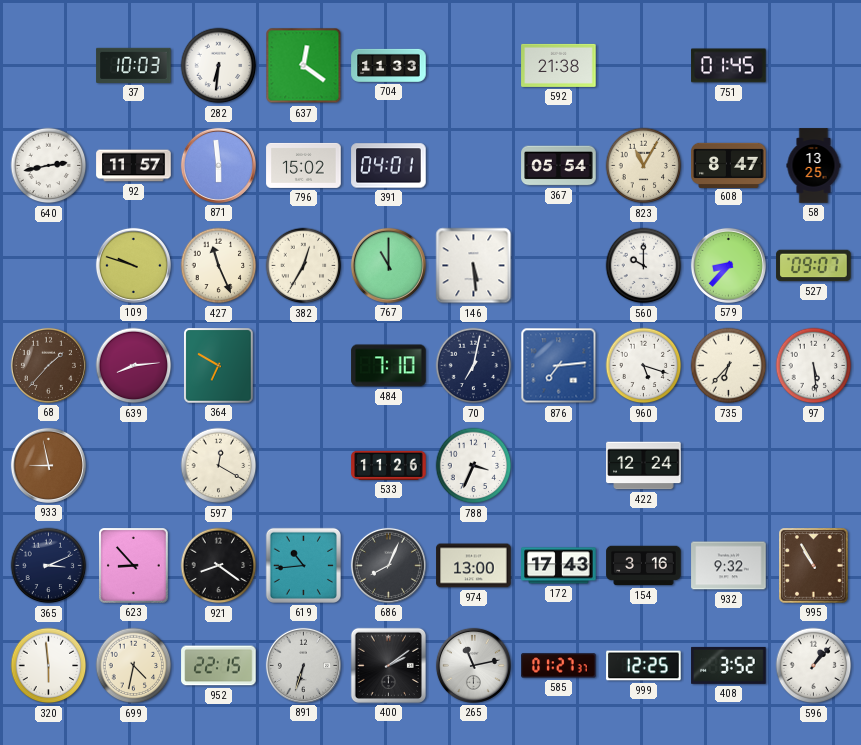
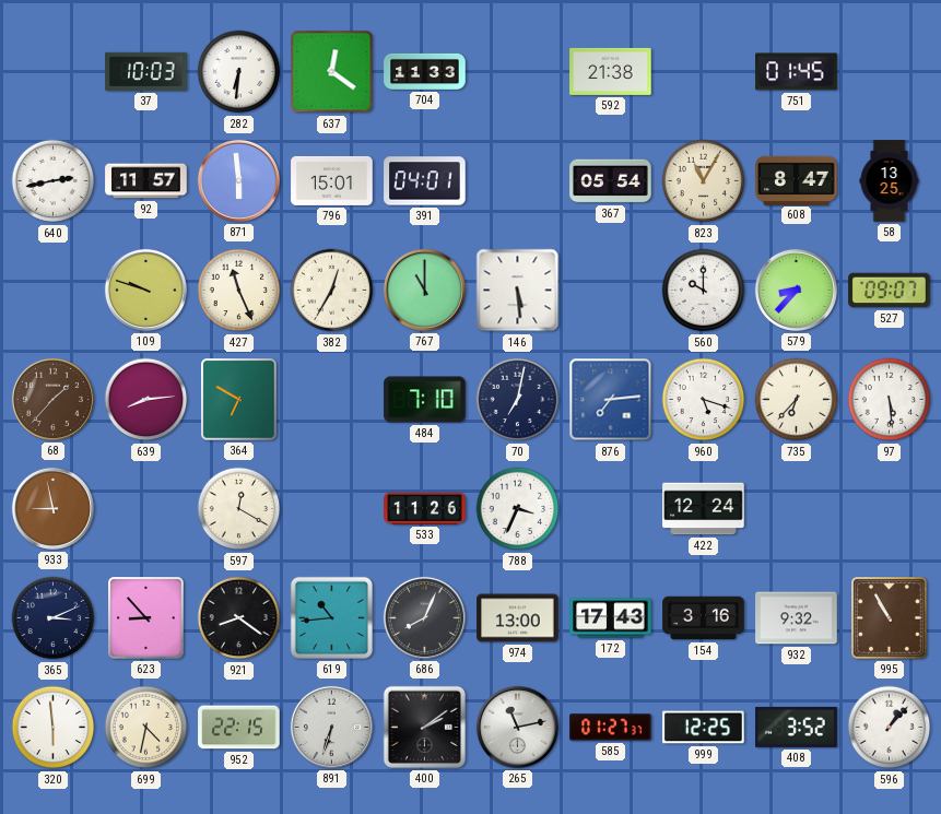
796: 15:02 -> 15:01
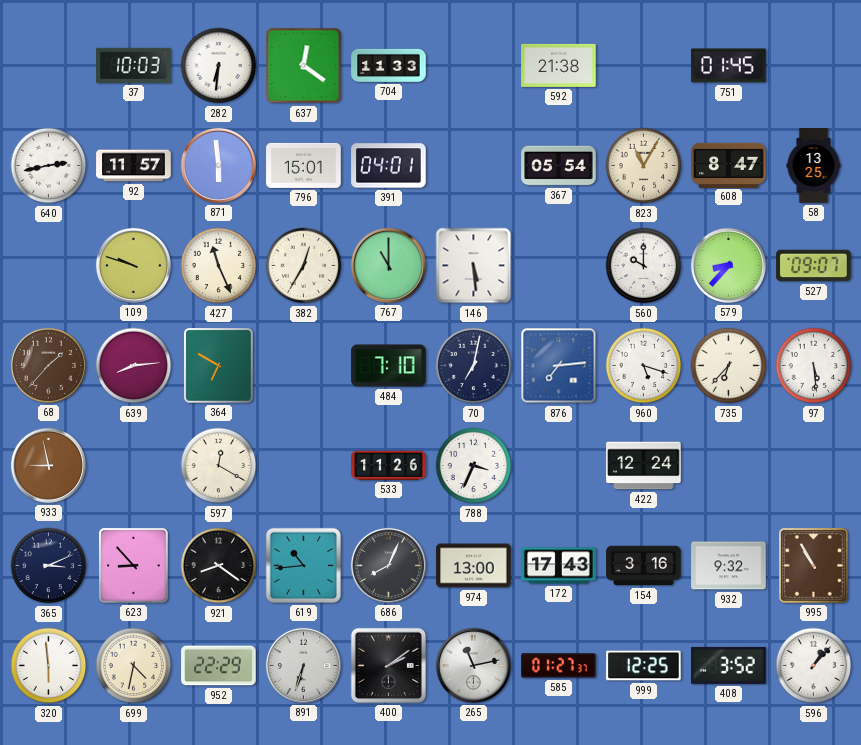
952: 22:15 -> 22:29
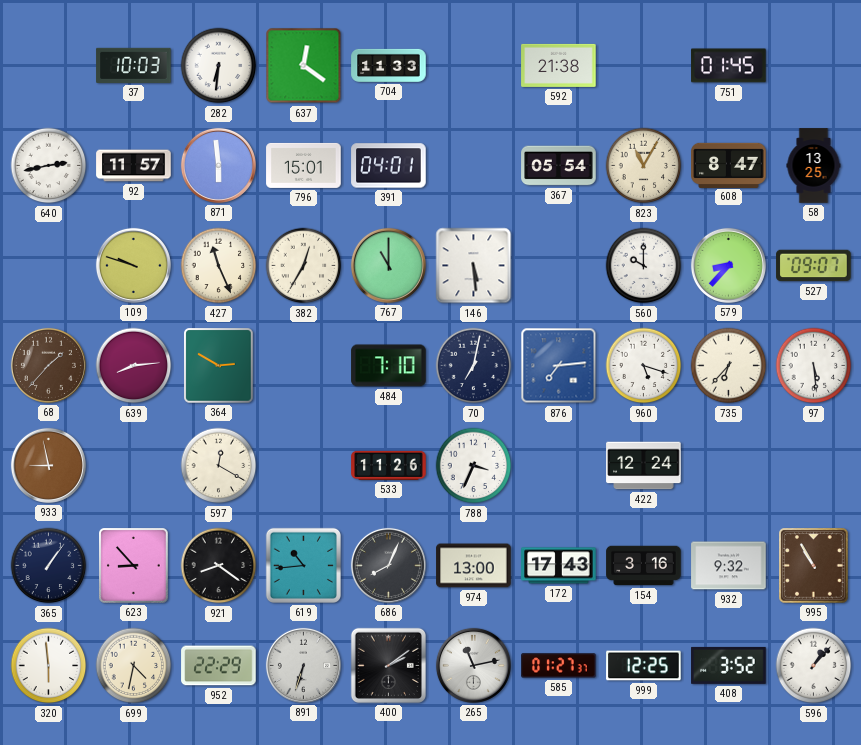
364: 6:50 -> 2:50
365: 3:11 -> 1:06
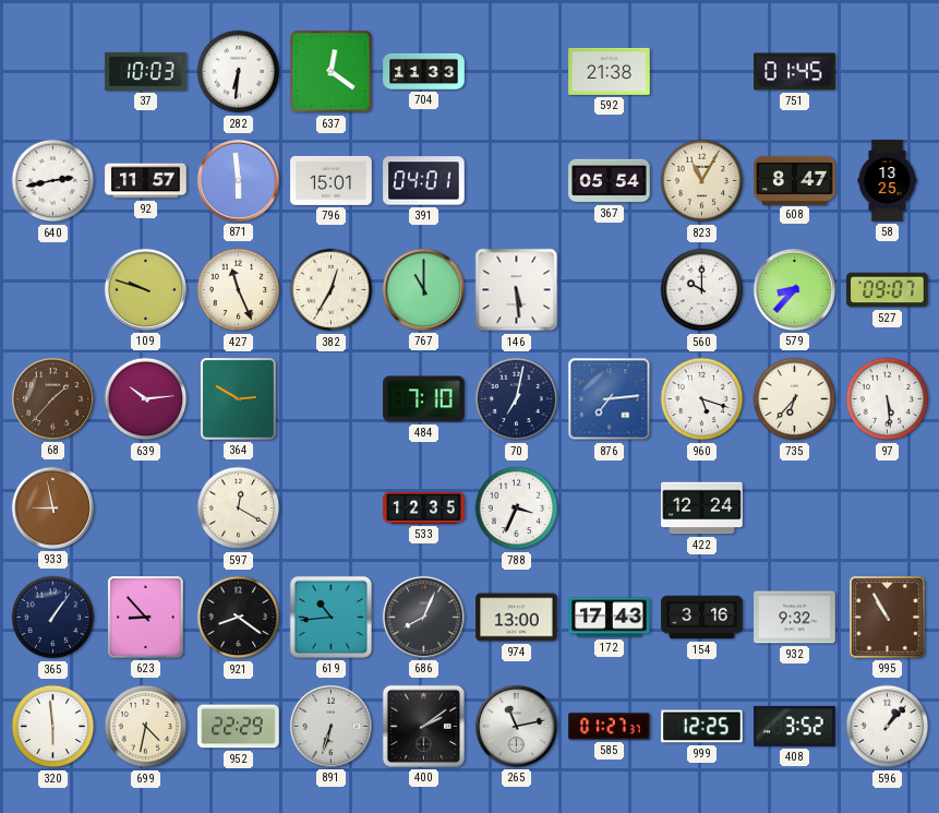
639: 8:14 -> 10:14
533: 11:26 -> 12:35
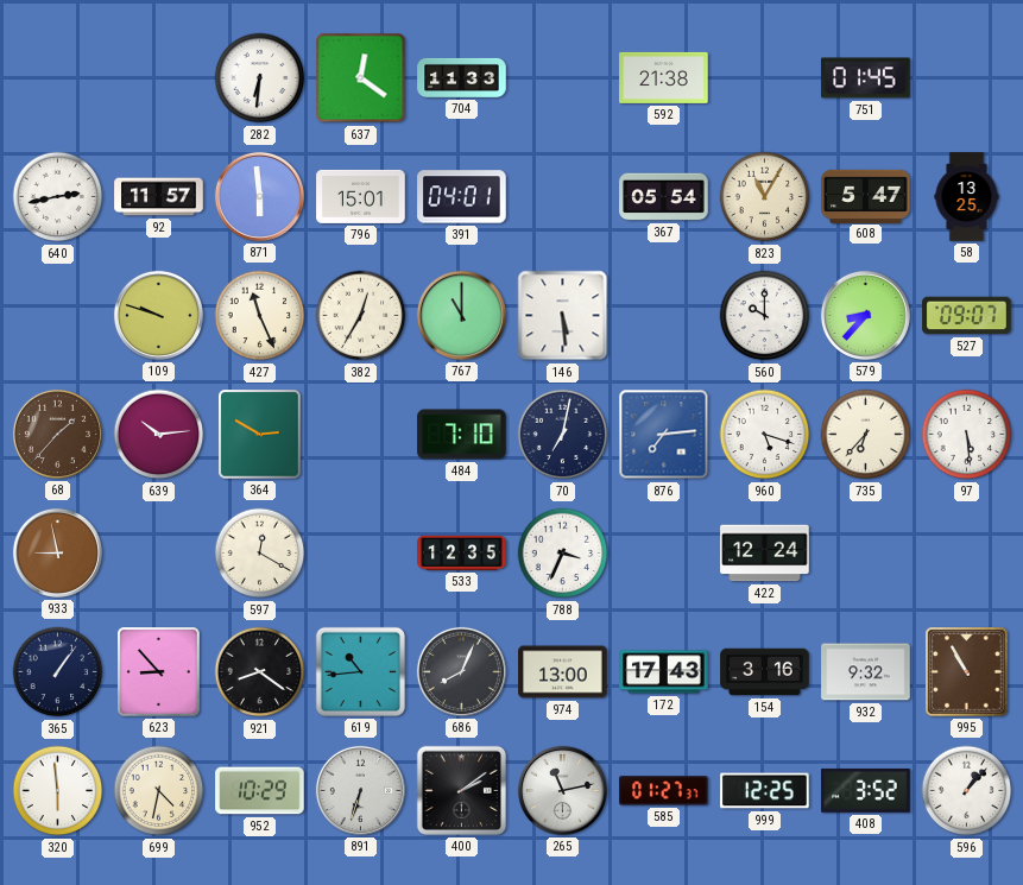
37: 10:03 -> none
608: 8:47 -> 5:47
952: 22:29 -> 10:29
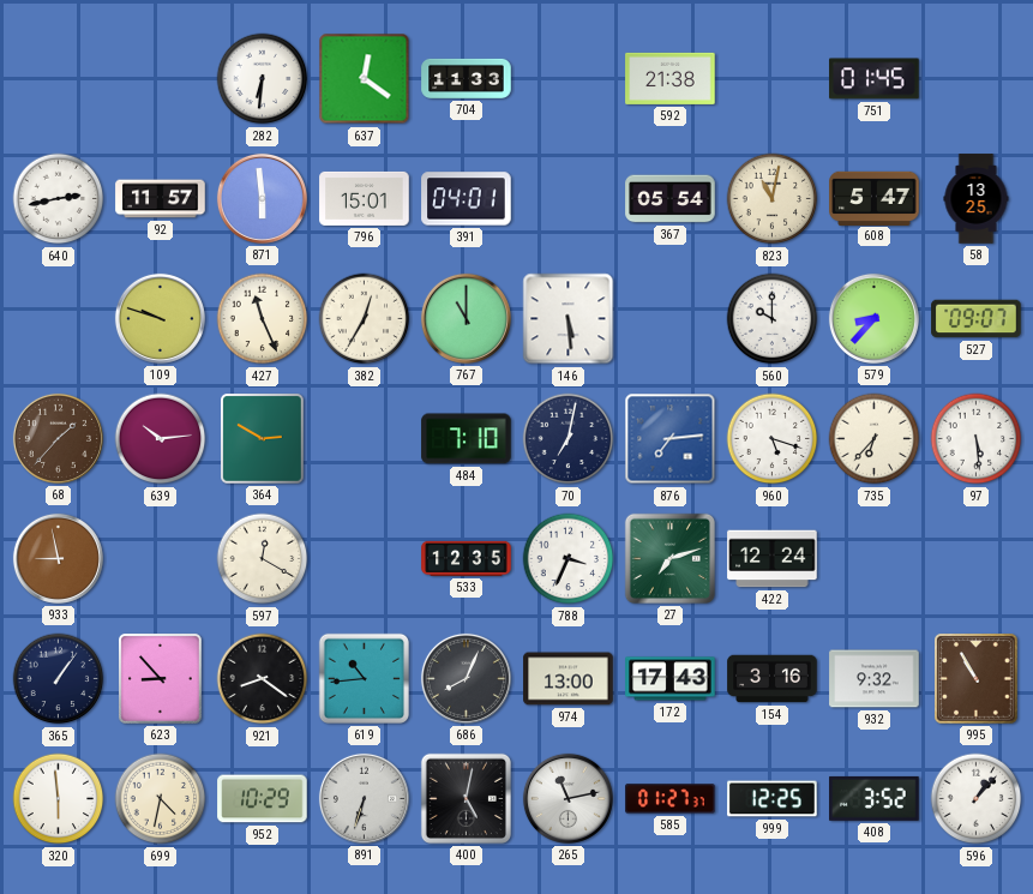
823: 11:05 -> 11:02
27: none -> 7:12
400: 2:09 -> 5:02
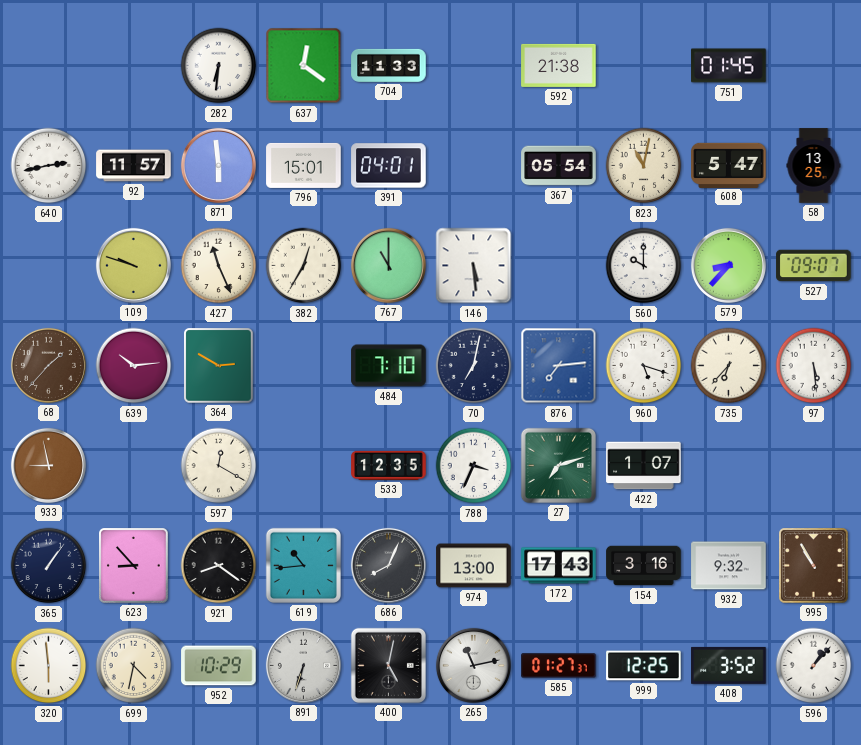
422: 12:24 -> 1:07
